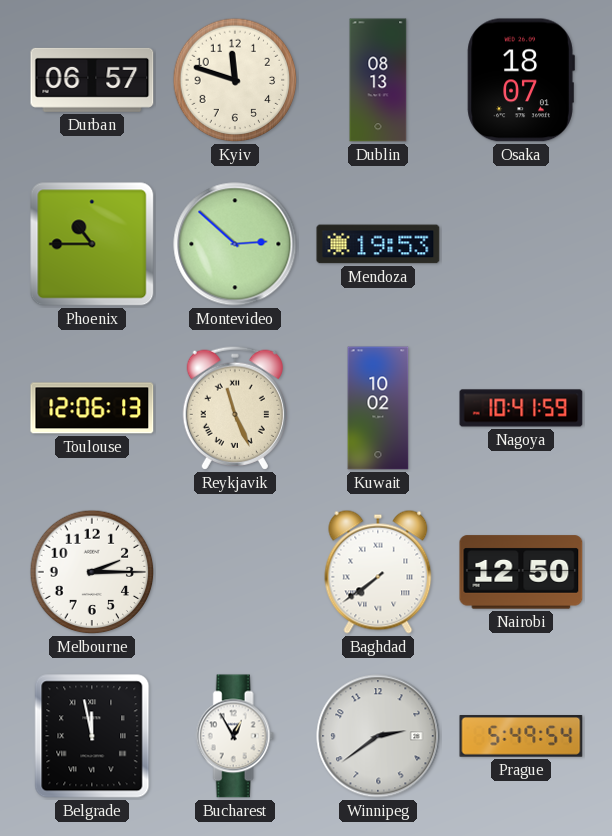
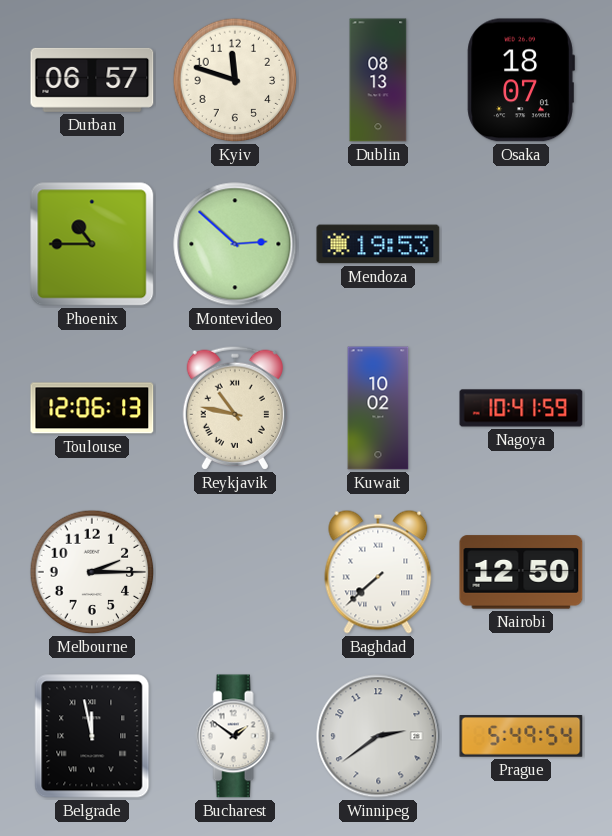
Reykjavik: 11:26 -> 10:47
Baghdad: 7:39 -> 7:38
Bucharest: 12:55 -> 1:51
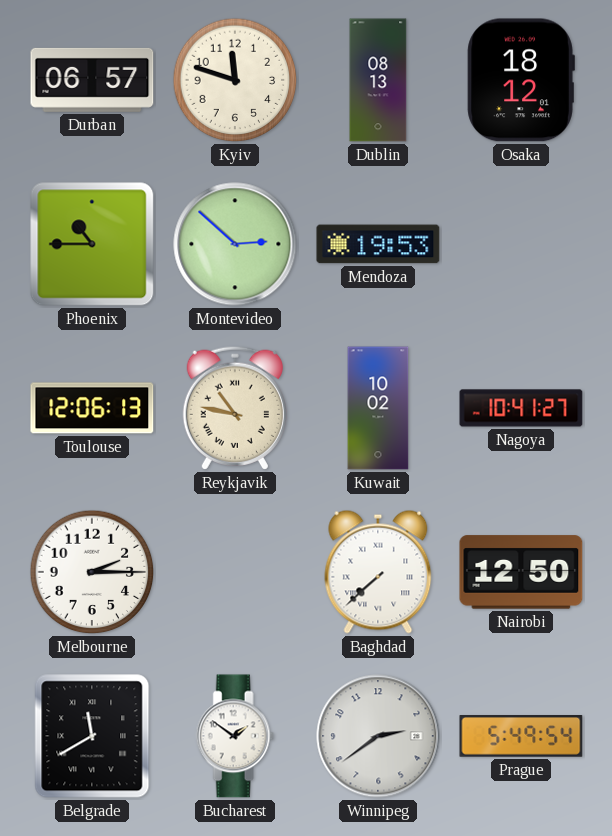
Osaka: 18:07 -> 18:12
Nagoya: 10:41:59 -> 10:41:27
Belgrade: 11:58 -> 11:40
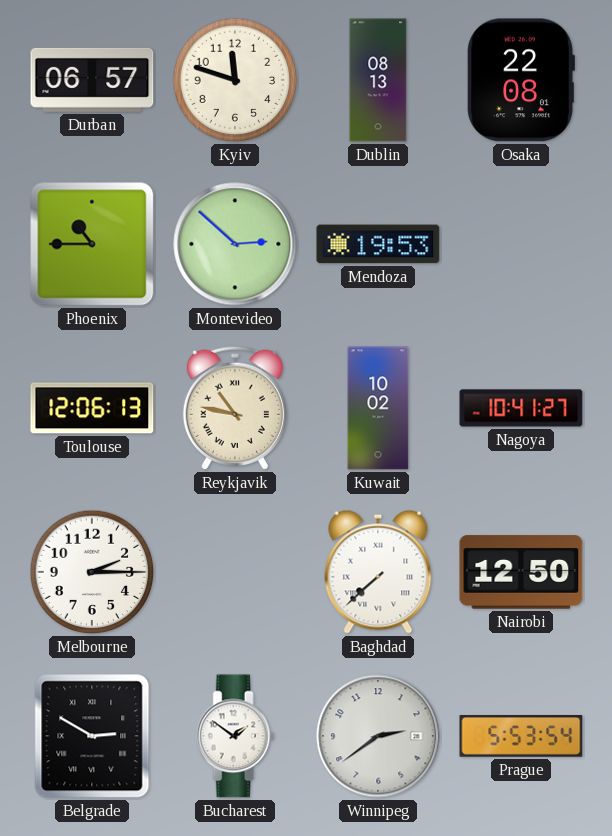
Osaka: 18:12 -> 22:08
Belgrade: 11:40 -> 2:50
Prague: 5:49 -> 5:53
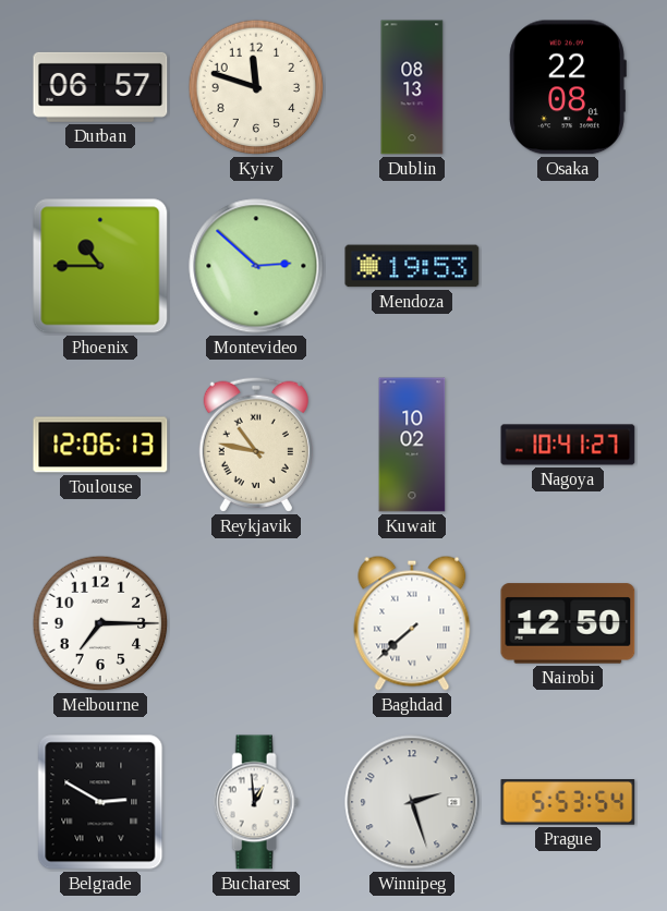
Melbourne: 2:15 -> 7:15
Bucharest: 1:51 -> 12:59
Winnipeg: 2:39 -> 2:27
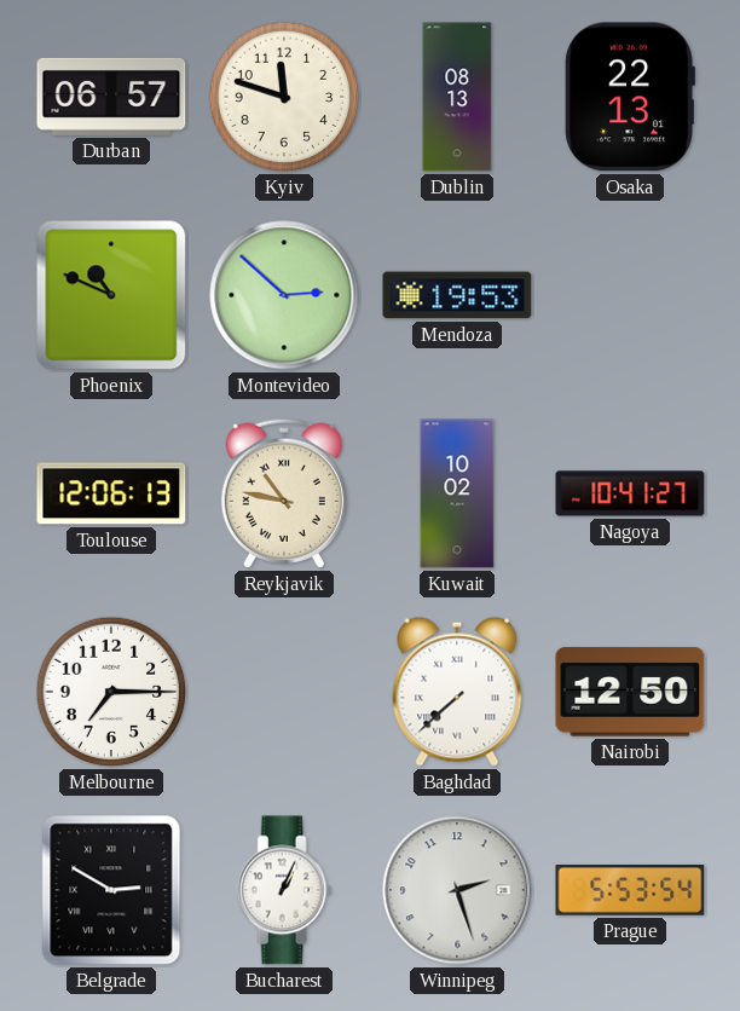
Osaka: 22:08 -> 22:13
Phoenix: 10:45 -> 10:49
Bucharest: 12:59 -> 1:04
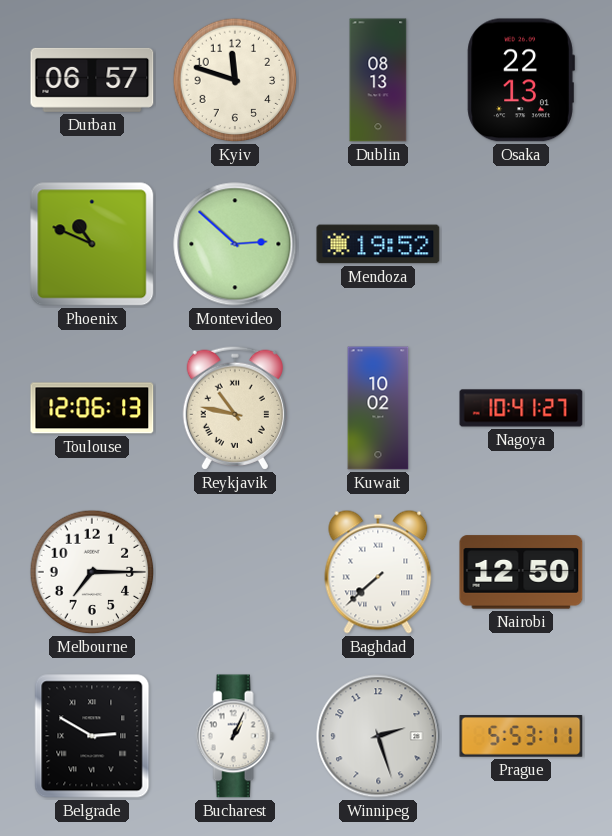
Mendoza: 19:53 -> 19:52
Prague: 5:53:54 -> 5:53:11
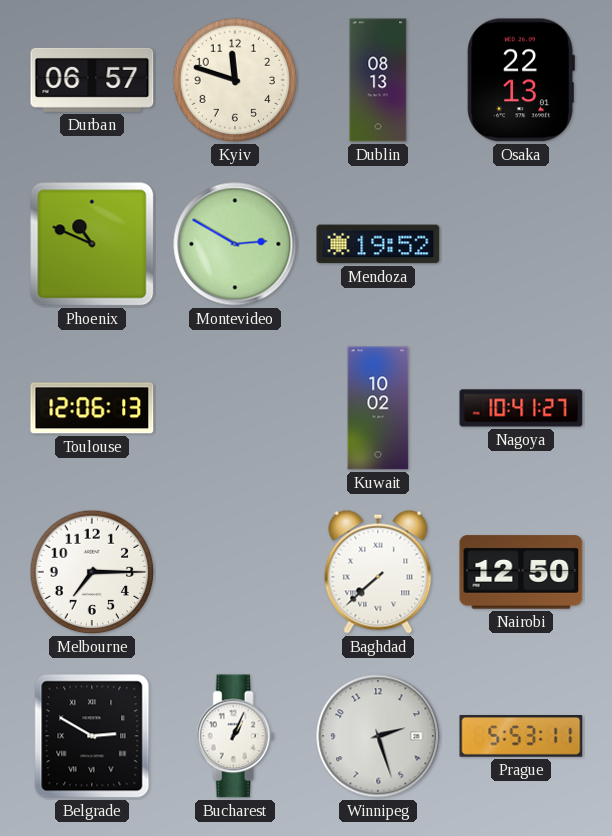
Montevideo: 2:52 -> 2:50
Reykjavik: 10:47 -> none
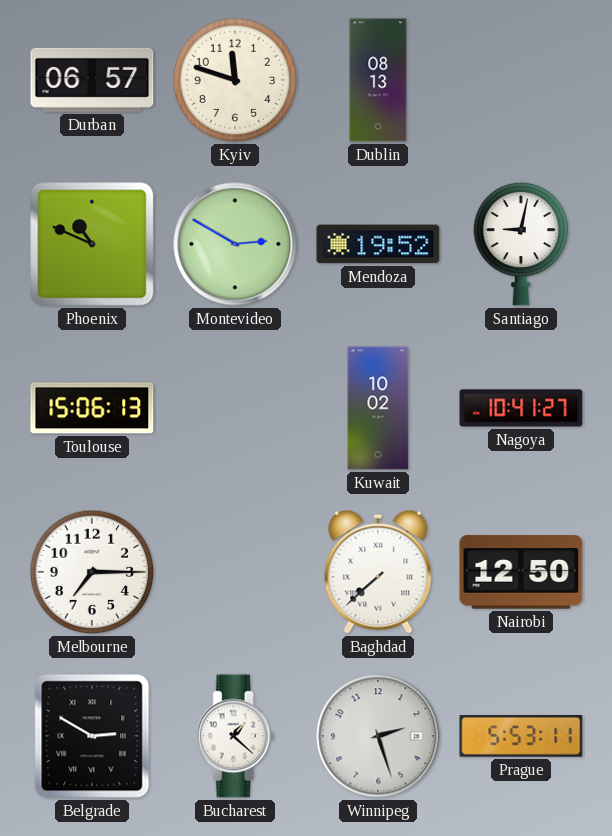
Osaka: 22:13 -> none
Santiago: none -> 9:02
Toulouse: 12:06 -> 15:06
Bucharest: 1:04 -> 1:22
